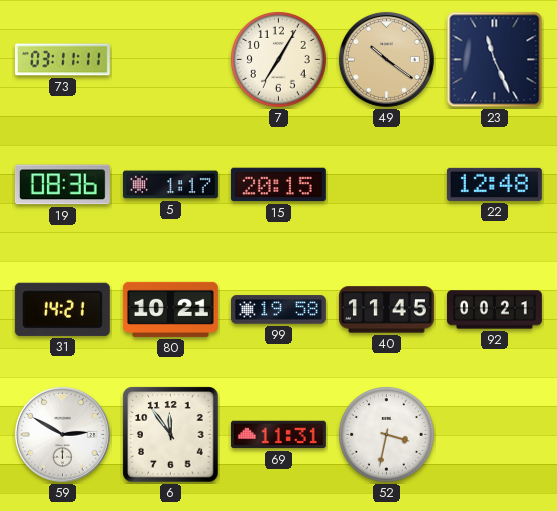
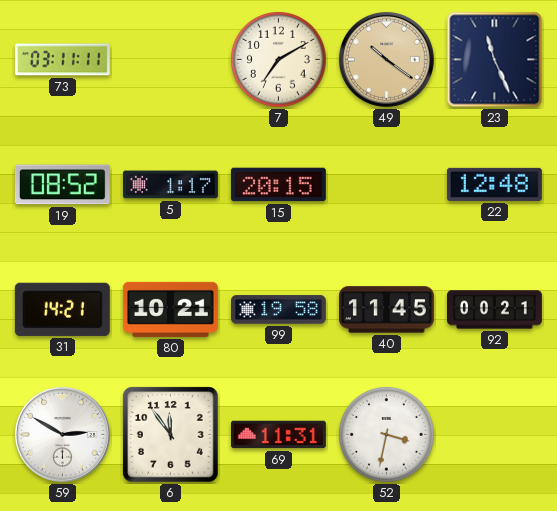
7: 7:05 -> 7:10
19: 08:36 -> 08:52
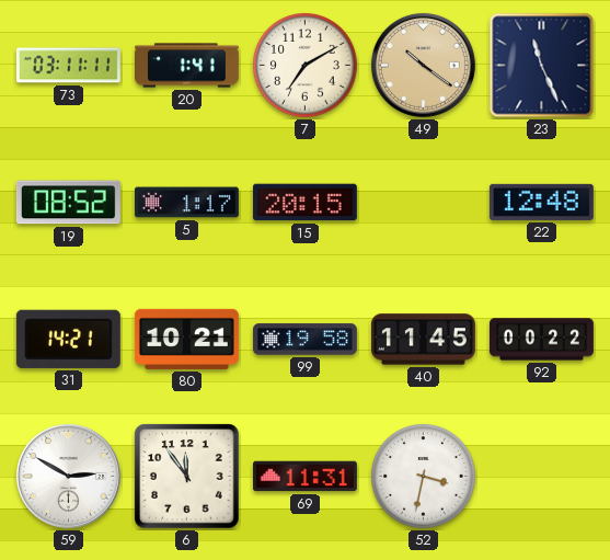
20: none -> 1:41
92: 00:21 -> 00:22
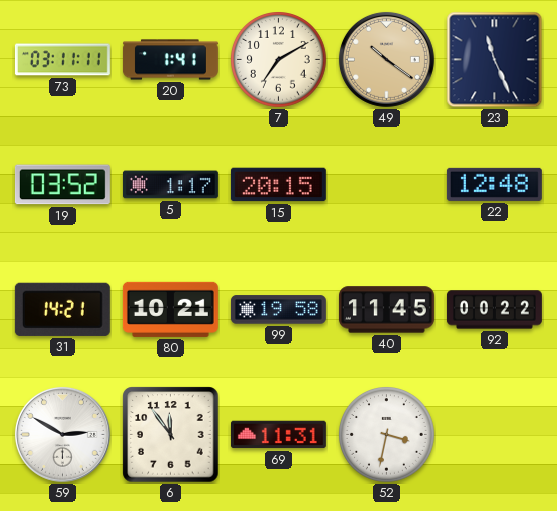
19: 08:52 -> 03:52
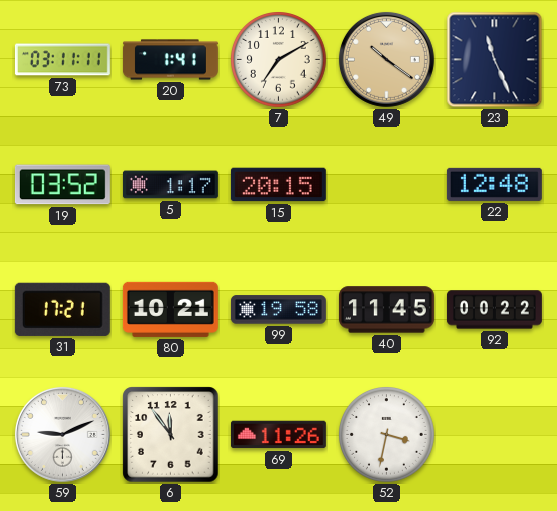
31: 14:21 -> 17:21
59: 2:50 -> 9:11
69: 11:31 -> 11:26
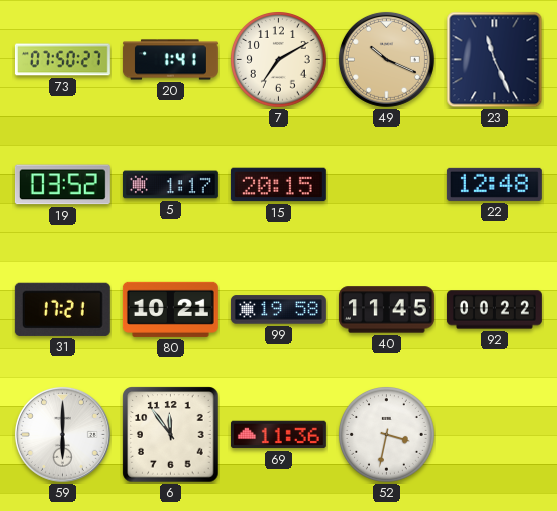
73: 03:11 -> 07:50
49: 10:21 -> 10:19
59: 9:11 -> 6:00
69: 11:26 -> 11:36
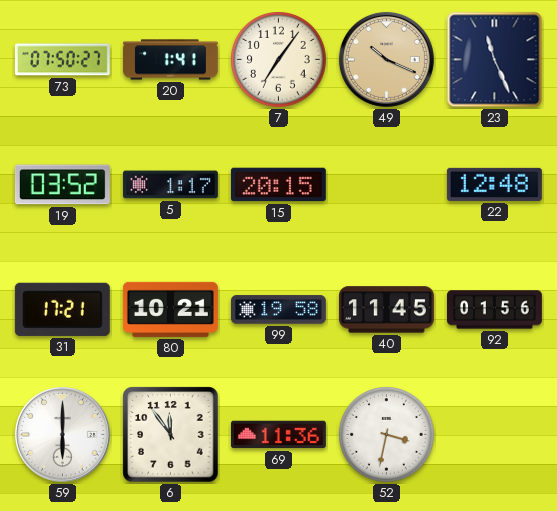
7: 7:10 -> 7:06
92: 00:22 -> 01:56
